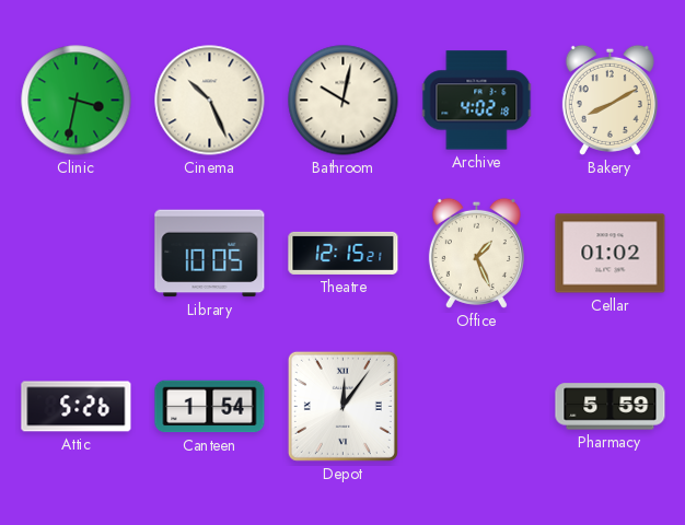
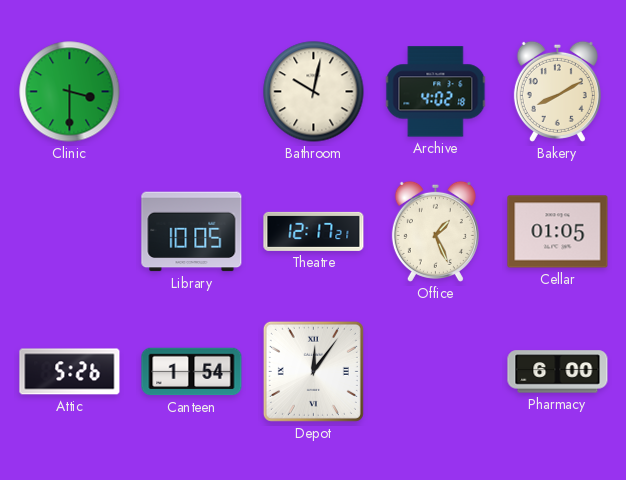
Clinic: 3:32 -> 3:30
Cinema: 10:26 -> none
Theatre: 12:15 -> 12:17
Cellar: 01:02 -> 01:05
Pharmacy: 5:59 -> 6:00
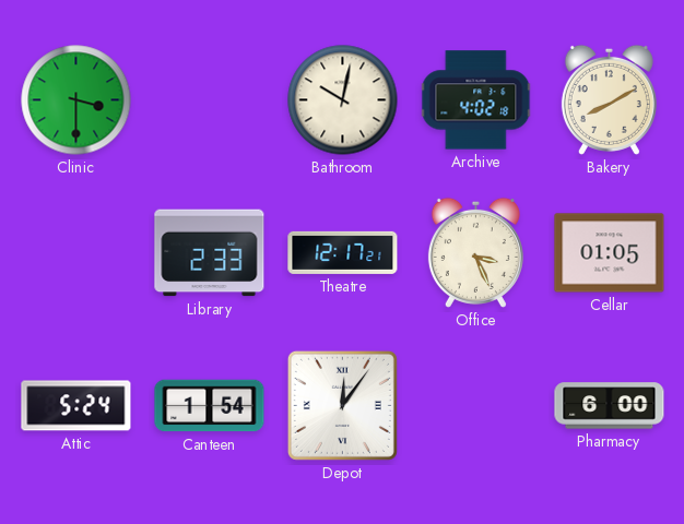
Library: 10:05 -> 2:33
Office: 1:26 -> 3:26
Attic: 5:26 -> 5:24
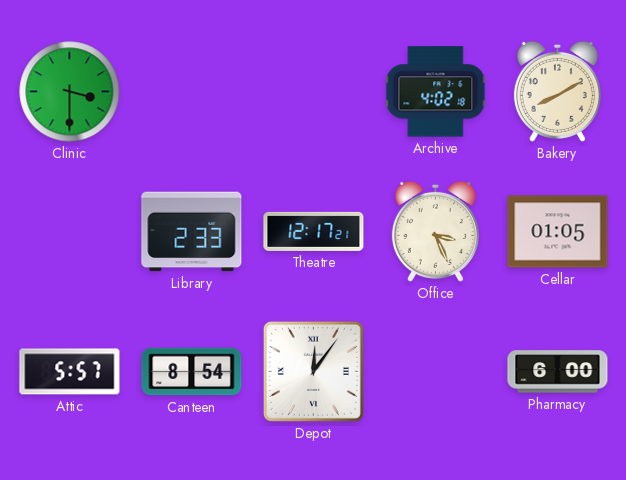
Bathroom: 10:02 -> none
Attic: 5:24 -> 5:57
Canteen: 1:54 -> 8:54
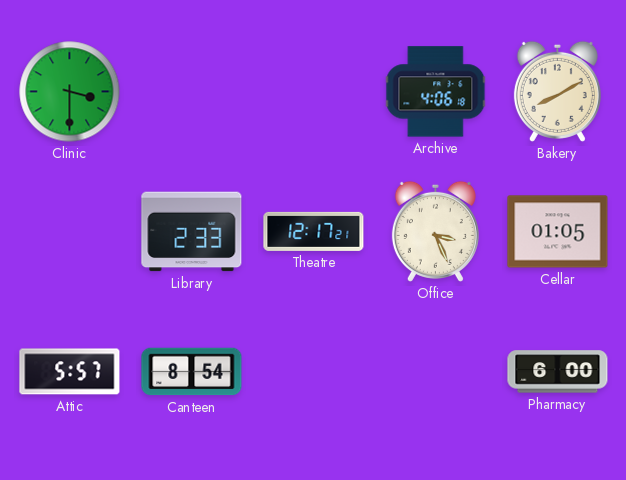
Archive: 4:02 -> 4:06
Depot: 12:06 -> none
